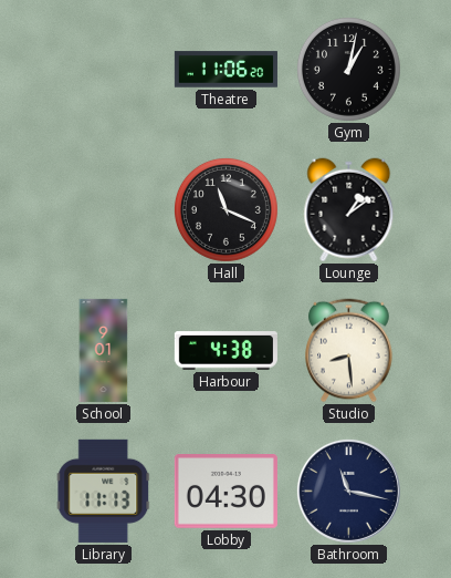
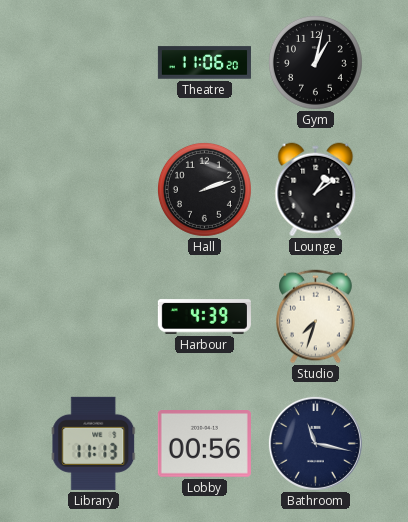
Hall: 11:19 -> 2:12
School: 9:01 -> none
Harbour: 4:38 -> 4:39
Studio: 8:29 -> 7:33
Lobby: 04:30 -> 00:56
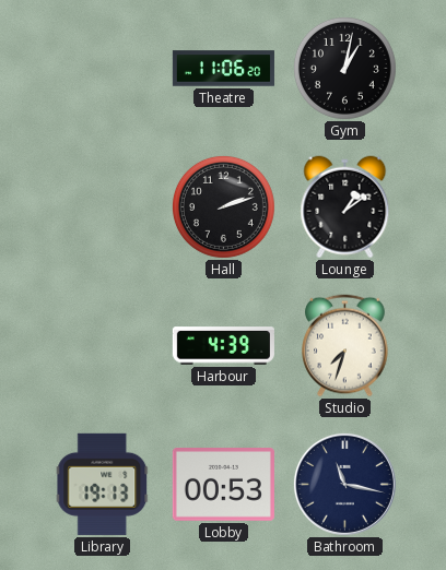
Library: 11:13 -> 19:13
Lobby: 00:56 -> 00:53
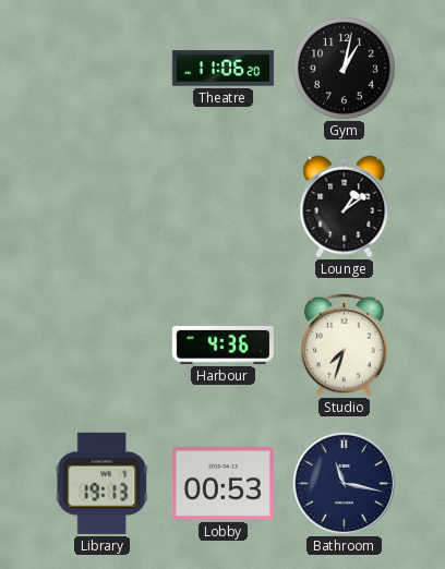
Hall: 2:12 -> none
Harbour: 4:39 -> 4:36
